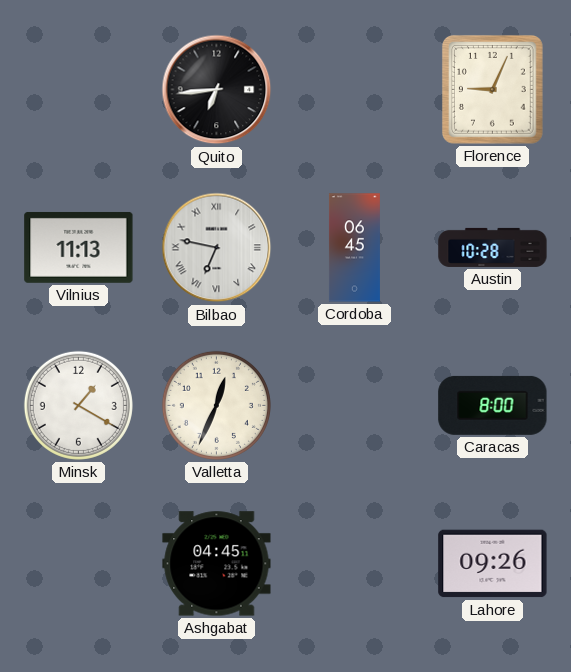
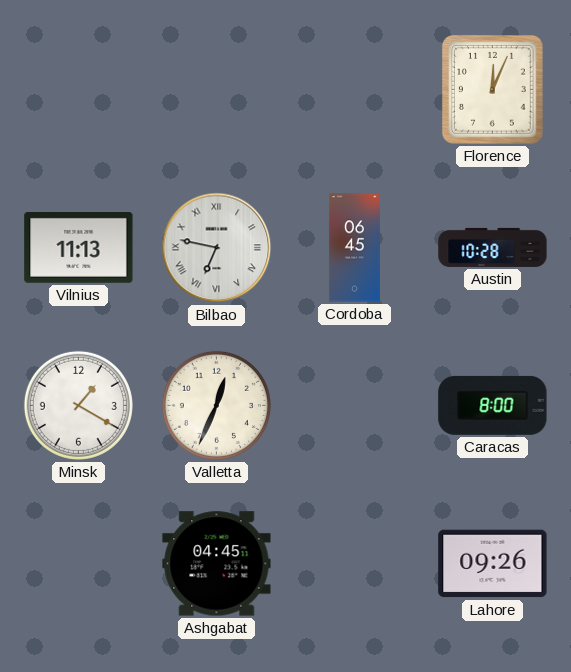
Quito: 6:44 -> none
Florence: 9:04 -> 12:04
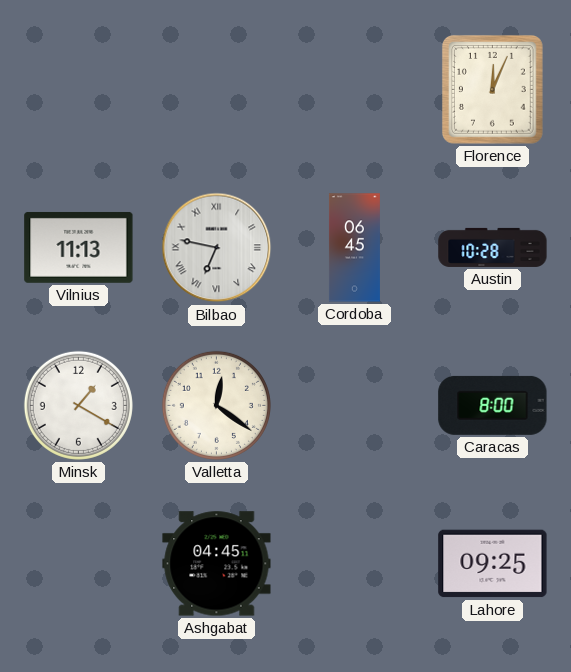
Valletta: 12:34 -> 12:21
Lahore: 09:26 -> 09:25
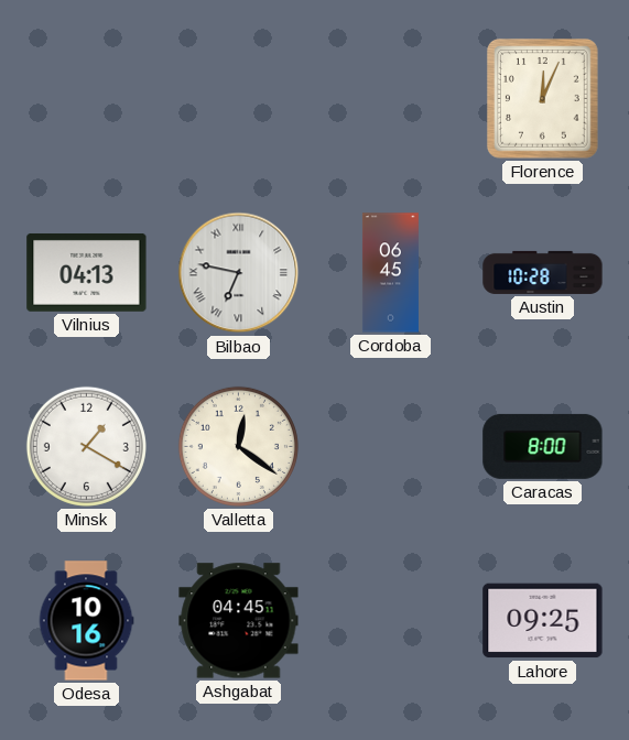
Vilnius: 11:13 -> 04:13
Odesa: none -> 10:16
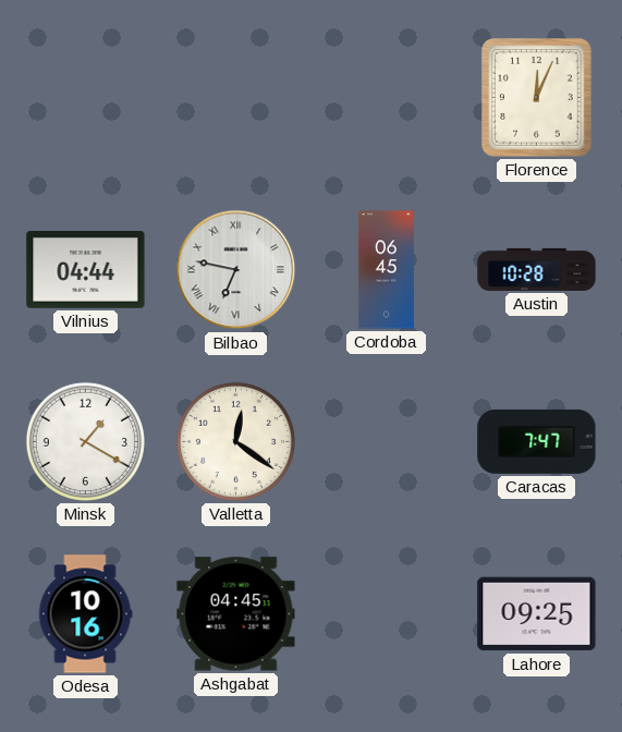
Vilnius: 04:13 -> 04:44
Caracas: 8:00 -> 7:47
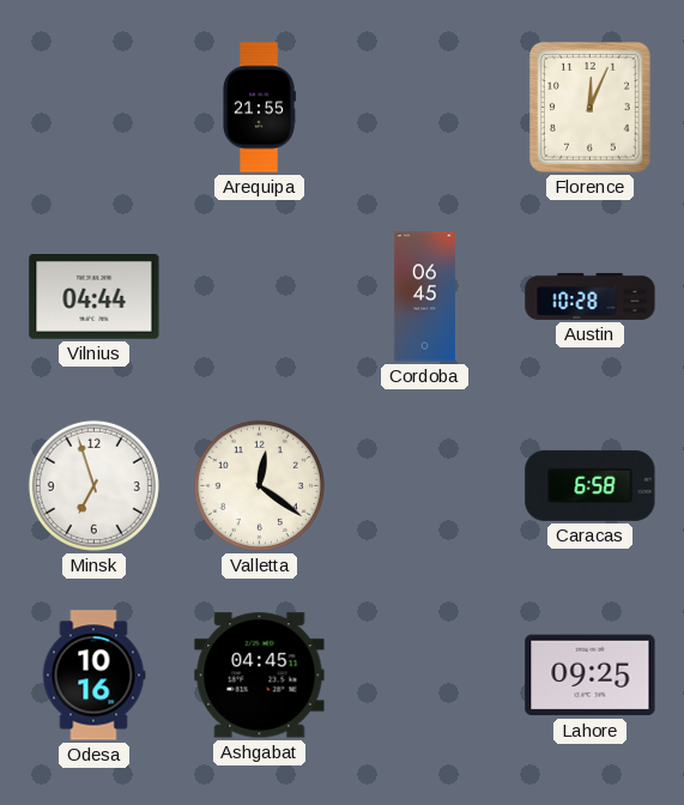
Arequipa: none -> 21:55
Bilbao: 6:47 -> none
Minsk: 1:20 -> 6:57
Caracas: 7:47 -> 6:58
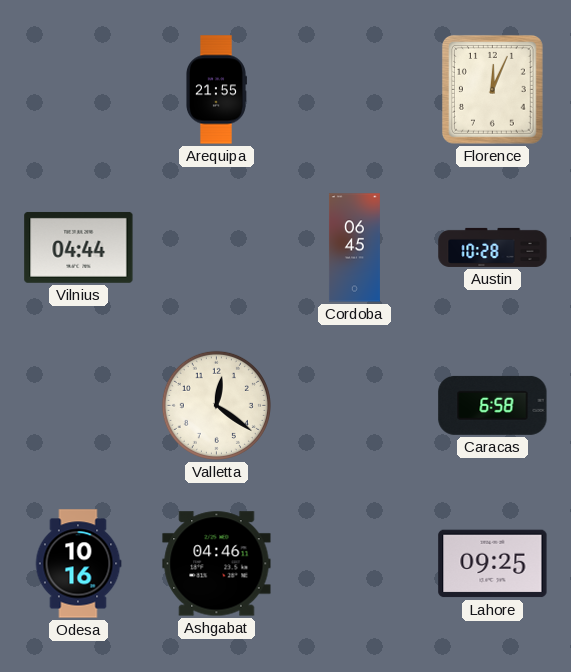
Minsk: 6:57 -> none
Ashgabat: 04:45 -> 04:46
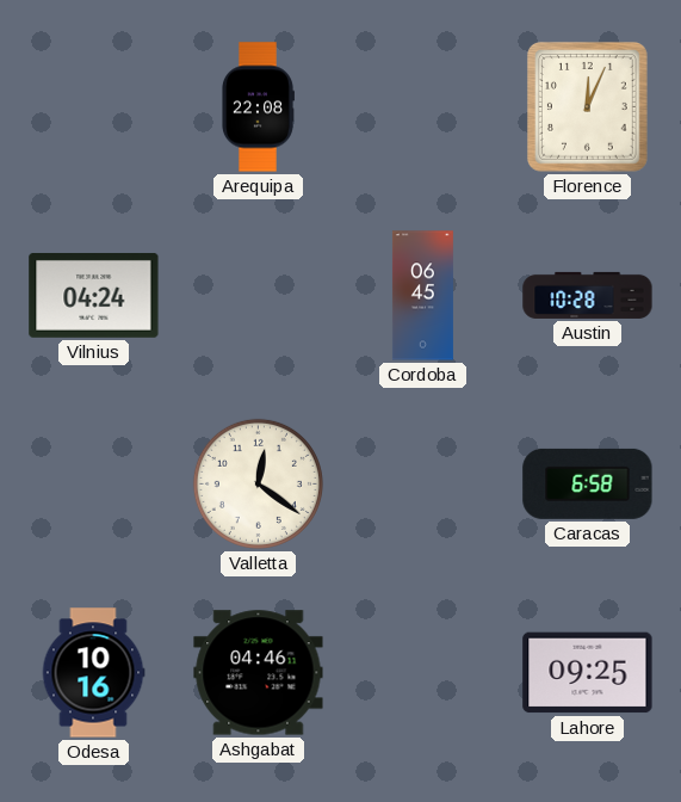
Arequipa: 21:55 -> 22:08
Vilnius: 04:44 -> 04:24
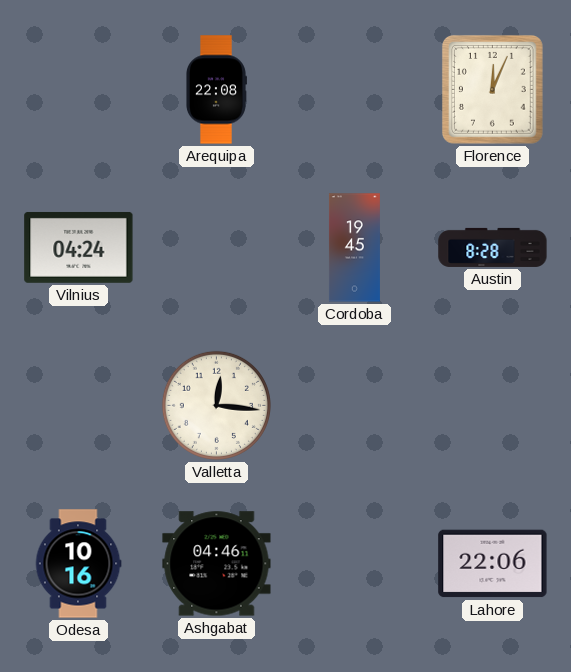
Cordoba: 06:45 -> 19:45
Austin: 10:28 -> 8:28
Valletta: 12:21 -> 12:16
Caracas: 6:58 -> none
Lahore: 09:25 -> 22:06
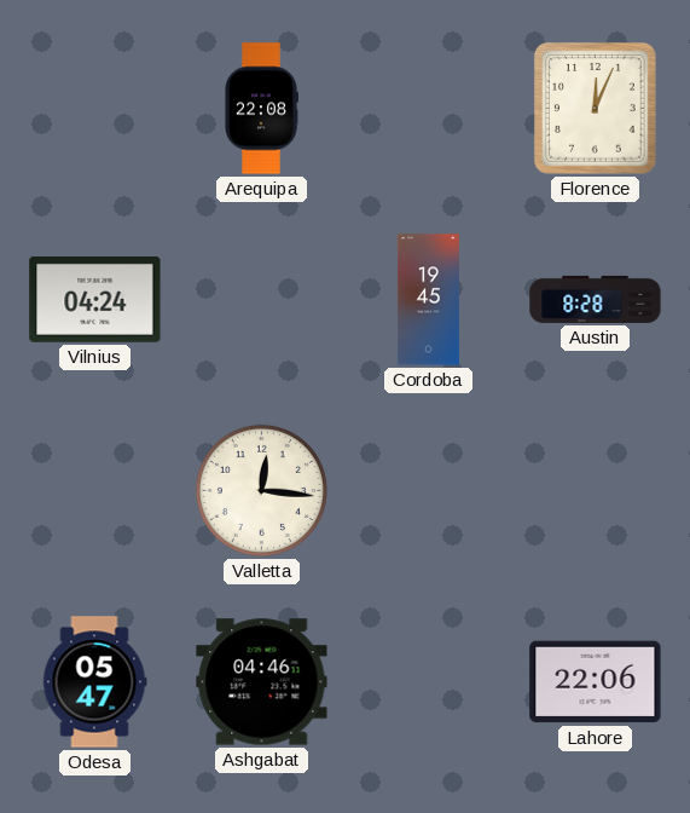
Odesa: 10:16 -> 05:47
